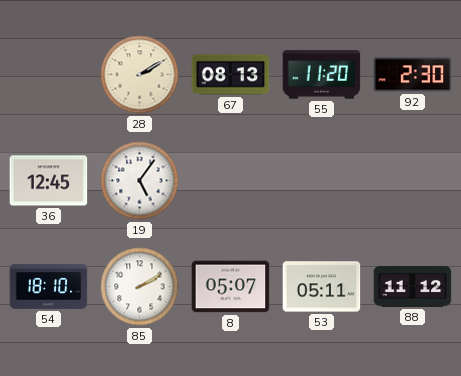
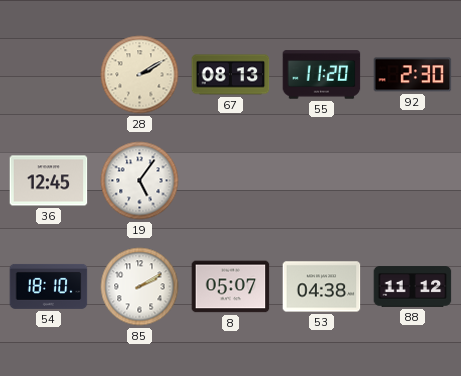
53: 05:11 -> 04:38
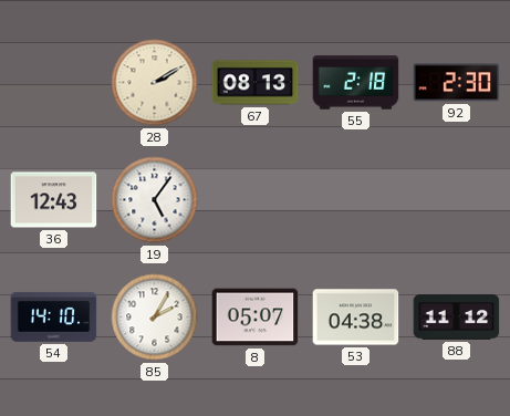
55: 11:20 -> 2:18
36: 12:45 -> 12:43
54: 18:10 -> 14:10
85: 2:10 -> 2:05
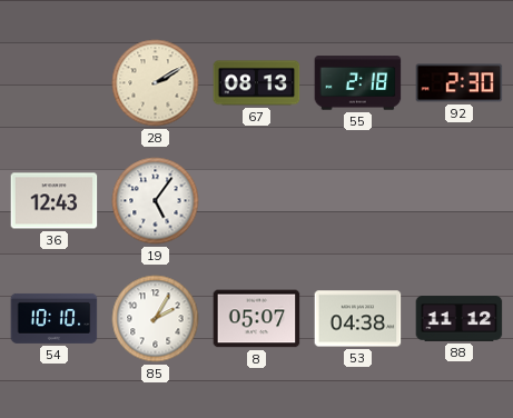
54: 14:10 -> 10:10
